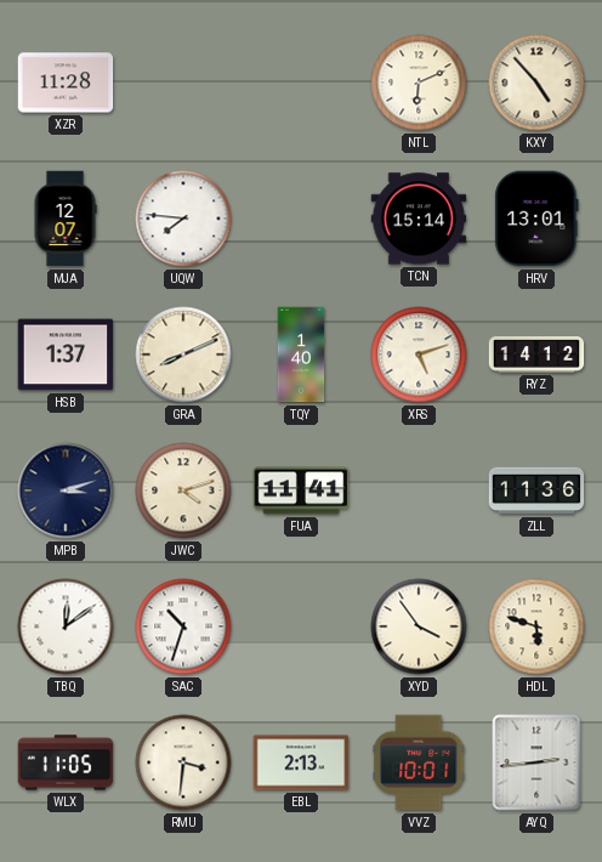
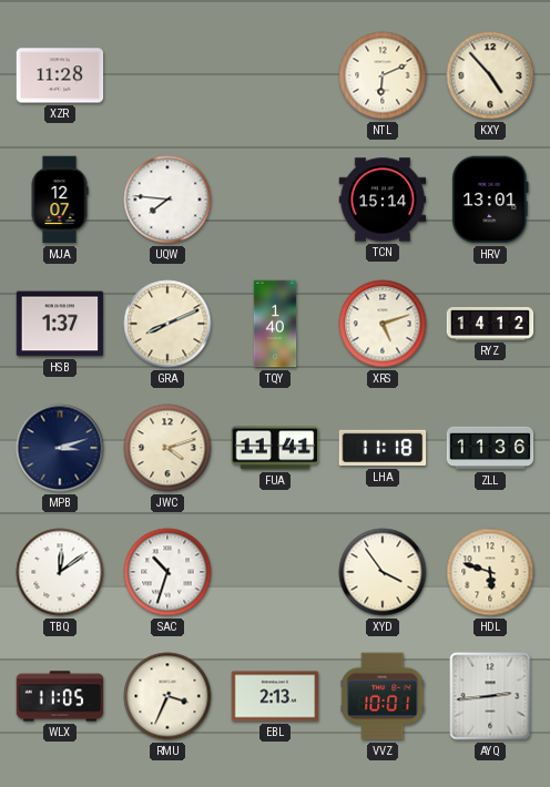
LHA: none -> 11:18
RMU: 3:31 -> 3:34
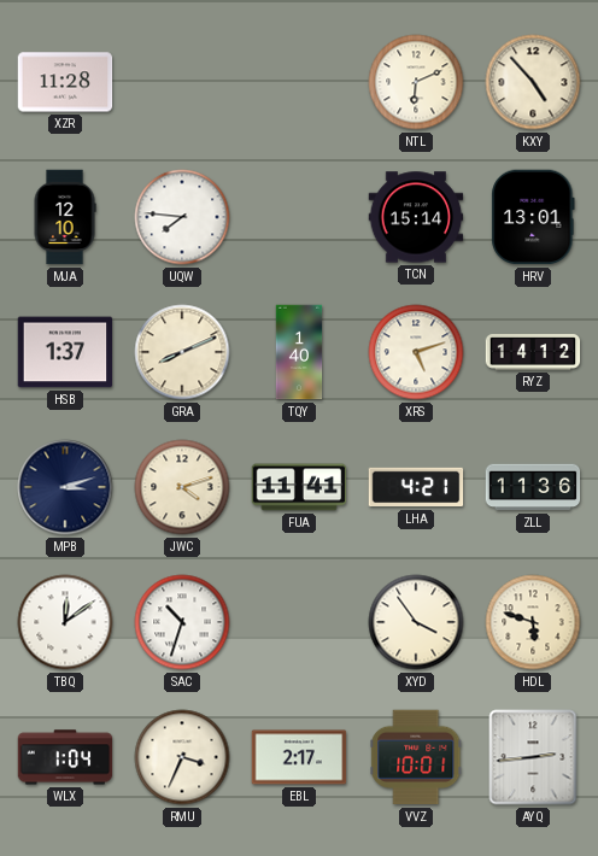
MJA: 12:07 -> 12:10
LHA: 11:18 -> 4:21
WLX: 11:05 -> 1:04
EBL: 2:13 -> 2:17
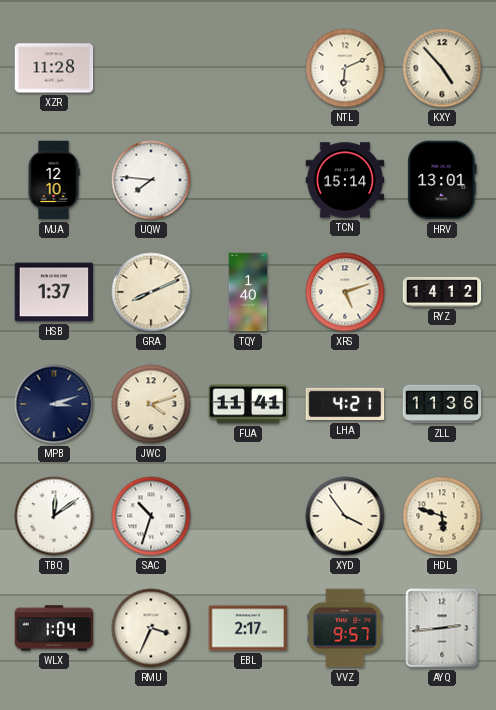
VVZ: 10:01 -> 9:57
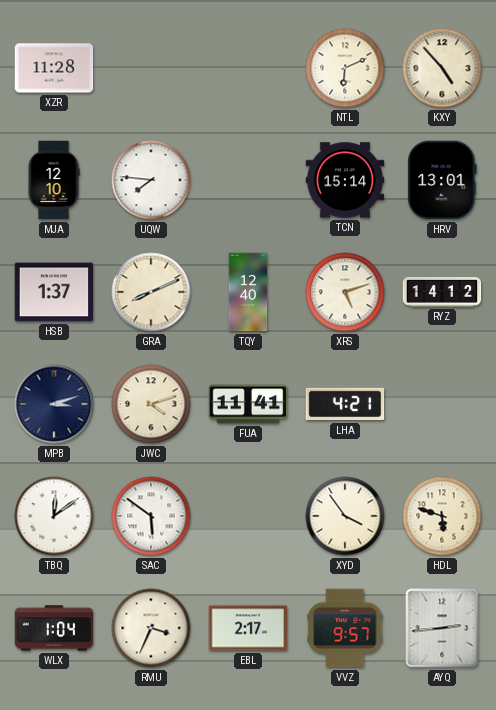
TQY: 1:40 -> 12:40
ZLL: 11:36 -> none
SAC: 10:33 -> 5:51
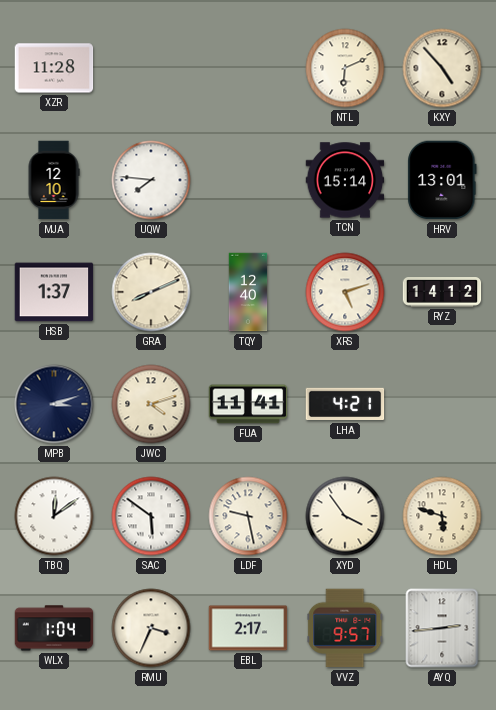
LDF: none -> 9:28
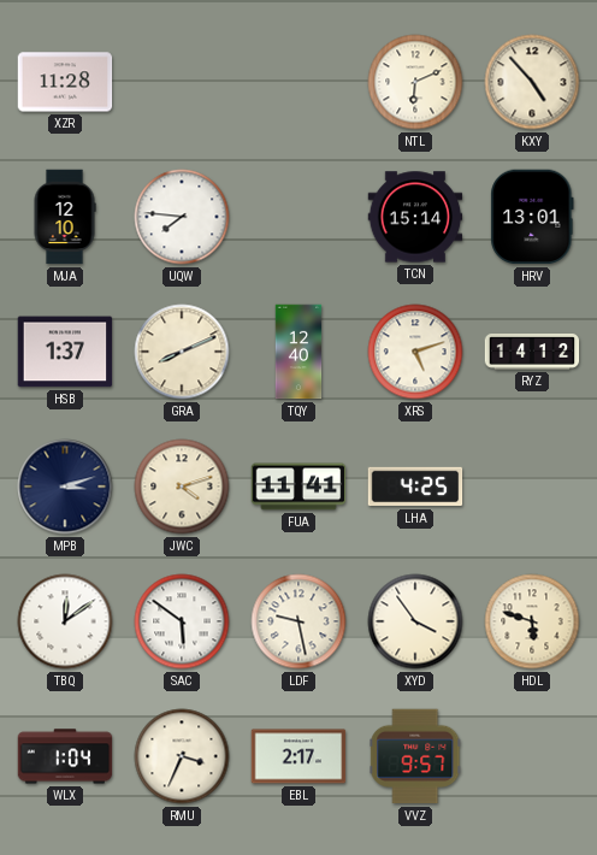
LHA: 4:21 -> 4:25
AYQ: 2:44 -> none
